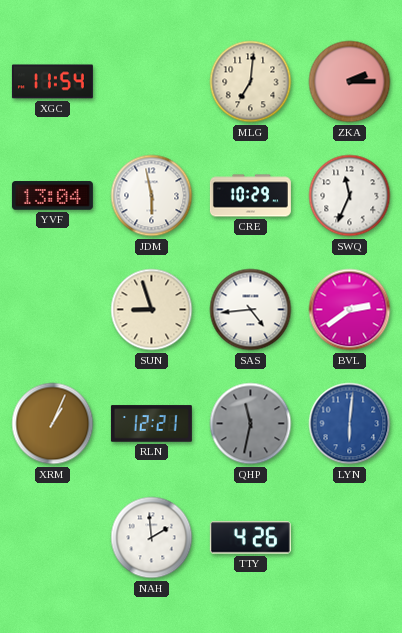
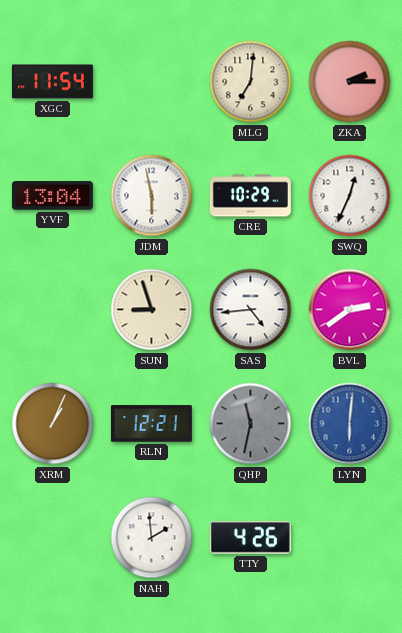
SWQ: 11:34 -> 12:34
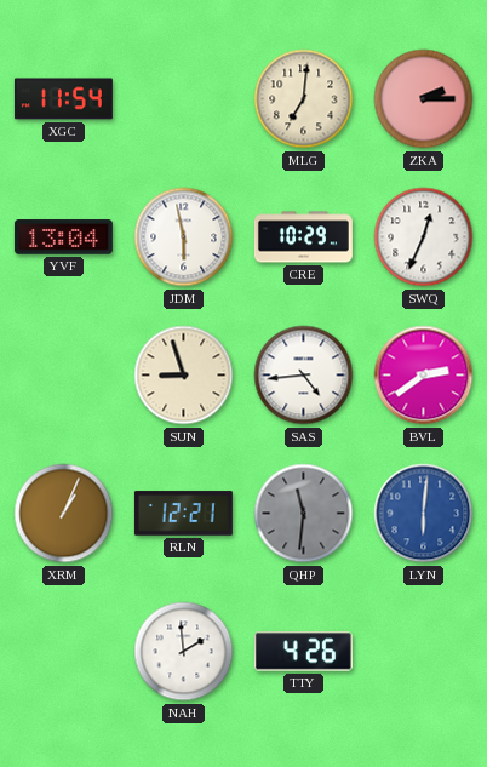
QHP: 11:32 -> 11:31
